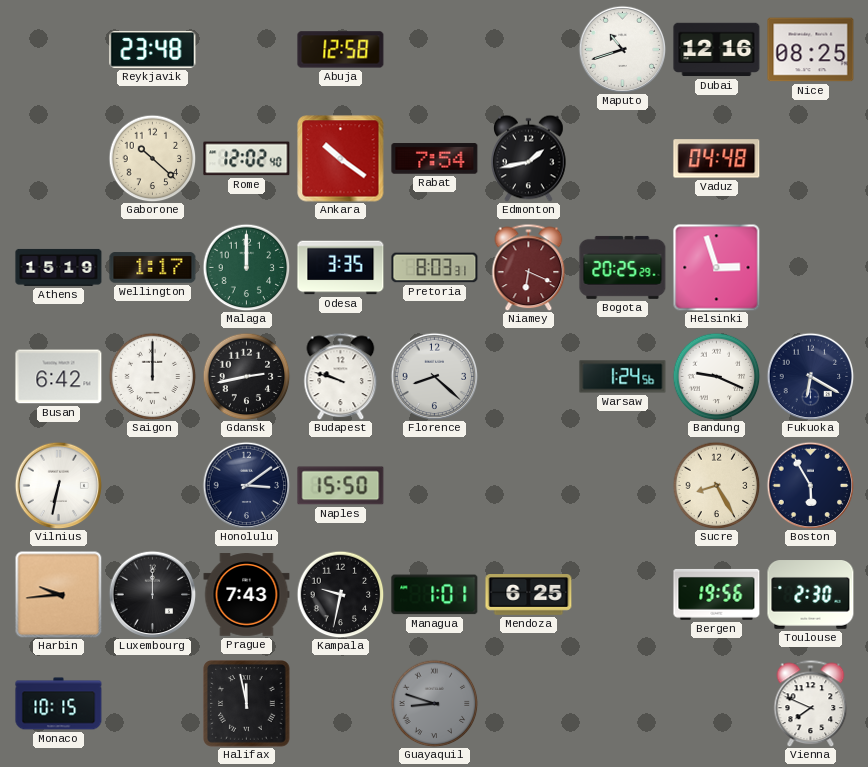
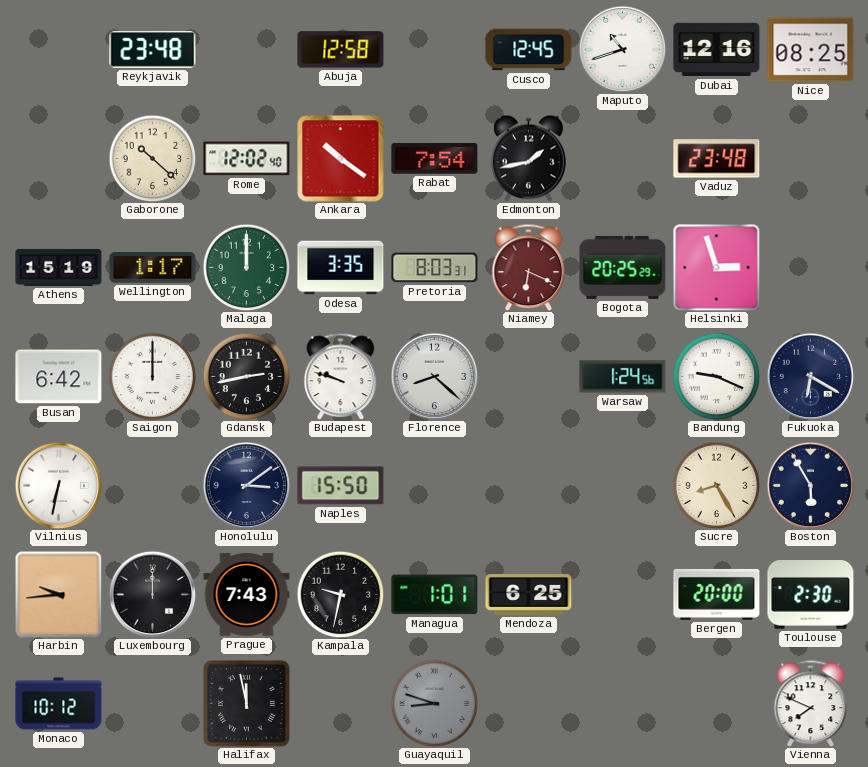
Cusco: none -> 12:45
Vaduz: 04:48 -> 23:48
Bergen: 19:56 -> 20:00
Monaco: 10:15 -> 10:12
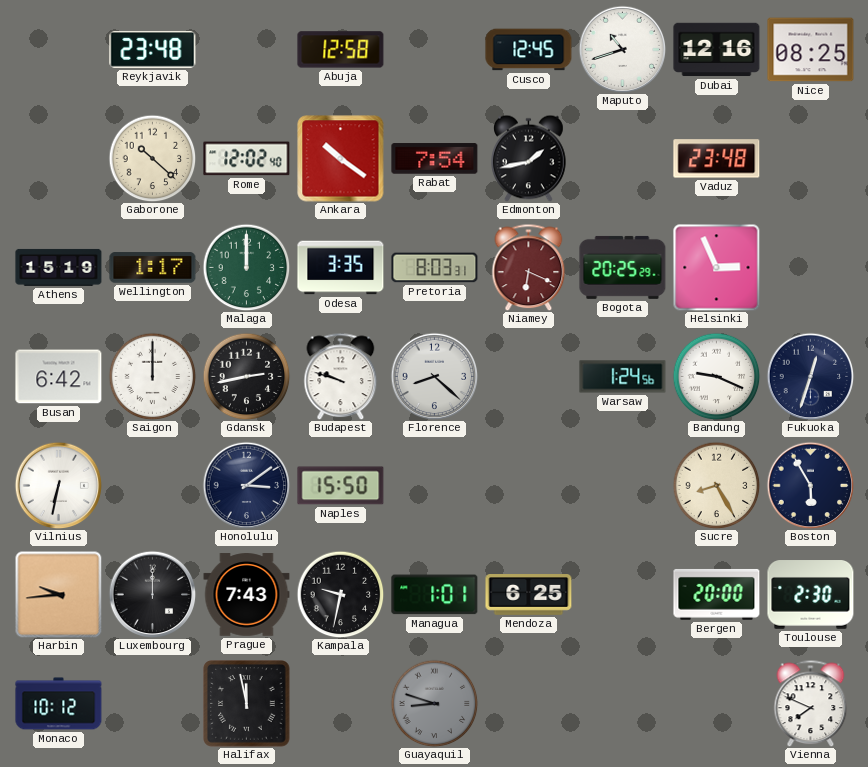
Helsinki: 2:57 -> 2:56
Fukuoka: 6:20 -> 12:33
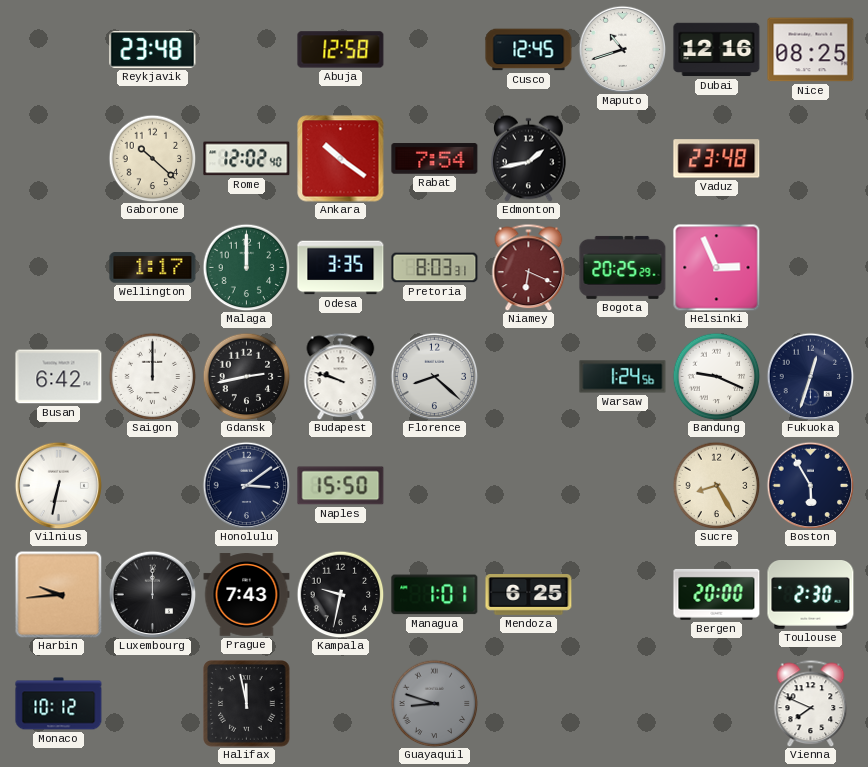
Athens: 15:19 -> none
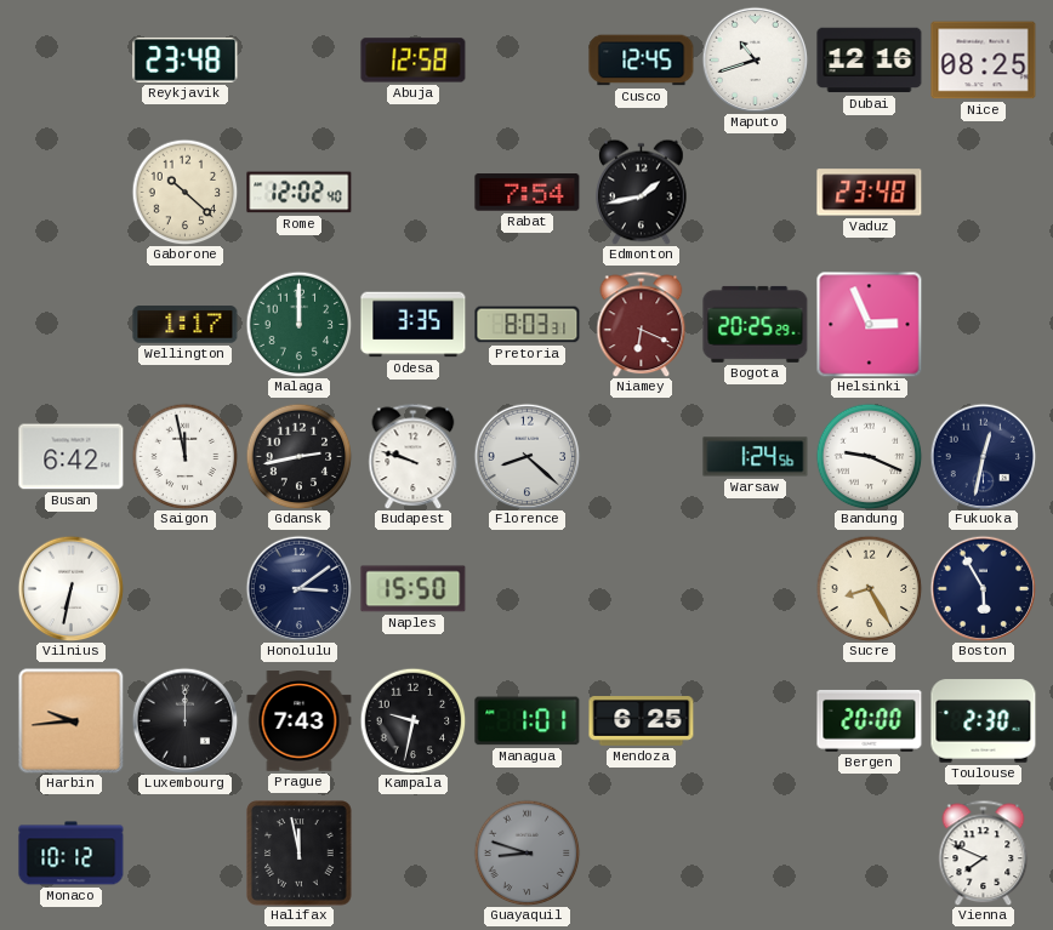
Ankara: 10:21 -> none
Saigon: 12:00 -> 11:58
Fukuoka: 12:33 -> 12:32
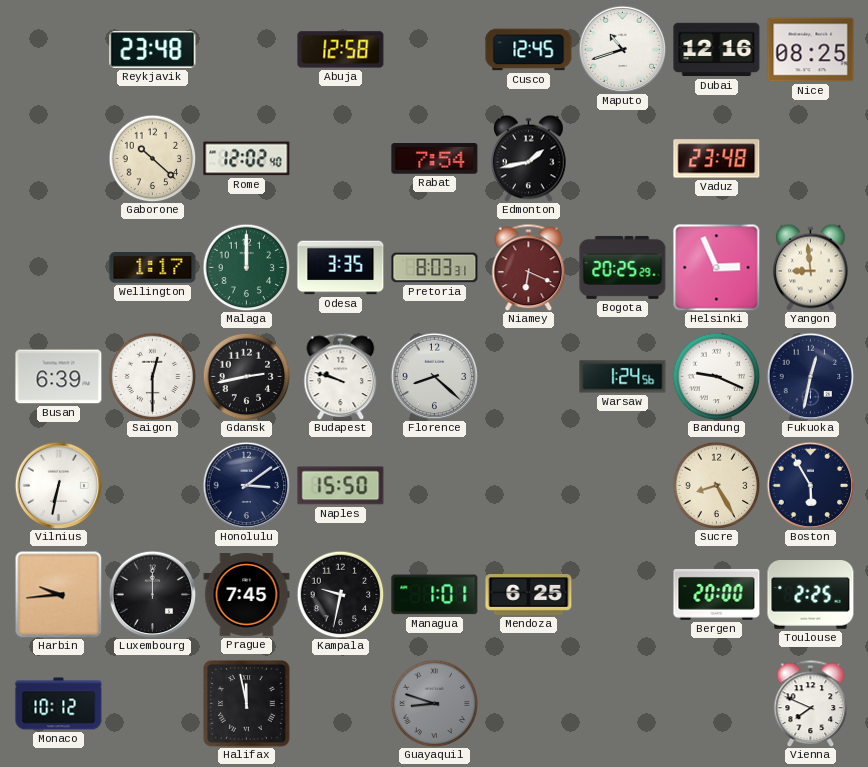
Yangon: none -> 8:59
Busan: 6:42 -> 6:39
Saigon: 11:58 -> 12:30
Prague: 7:43 -> 7:45
Toulouse: 2:30 -> 2:25
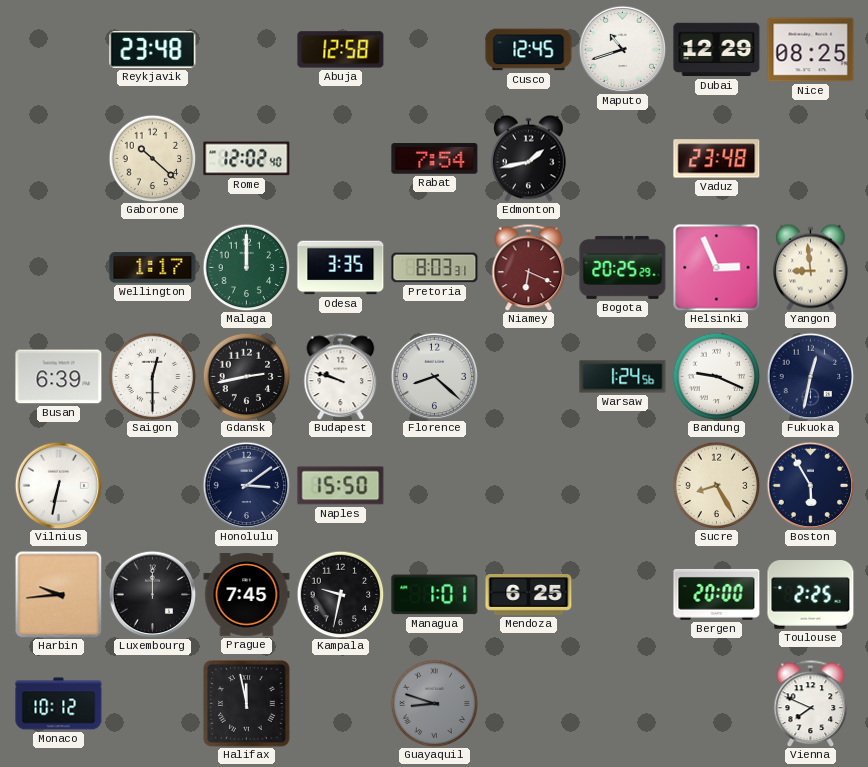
Dubai: 12:16 -> 12:29
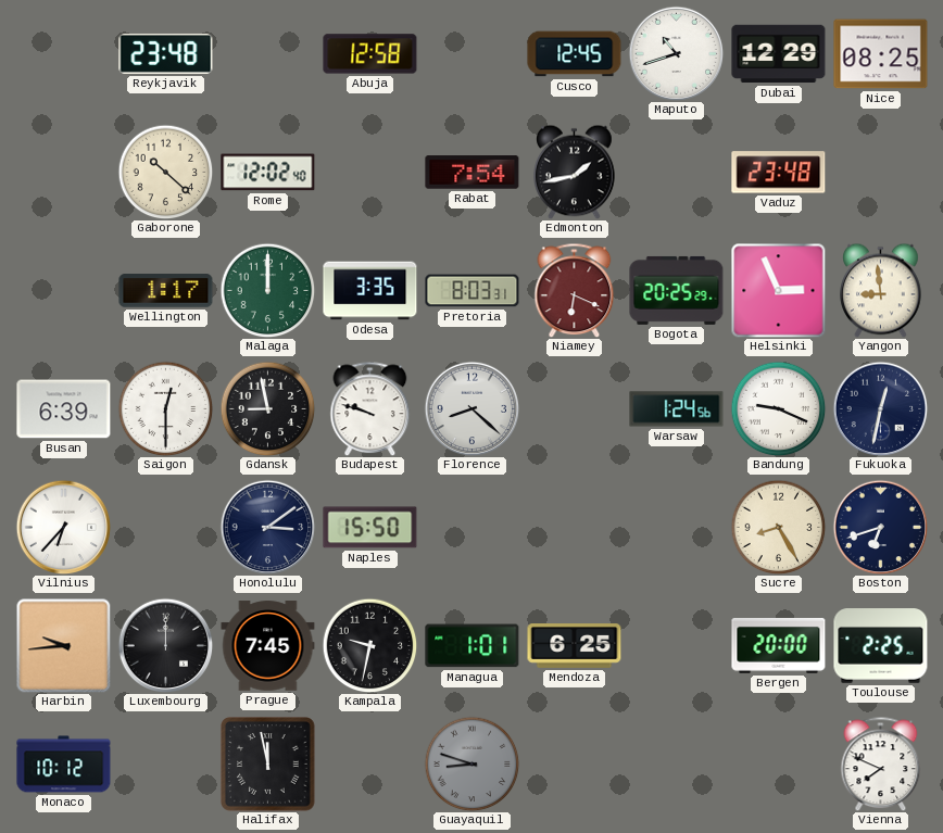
Gdansk: 2:43 -> 8:58
Vilnius: 6:32 -> 6:37
Boston: 5:55 -> 6:42
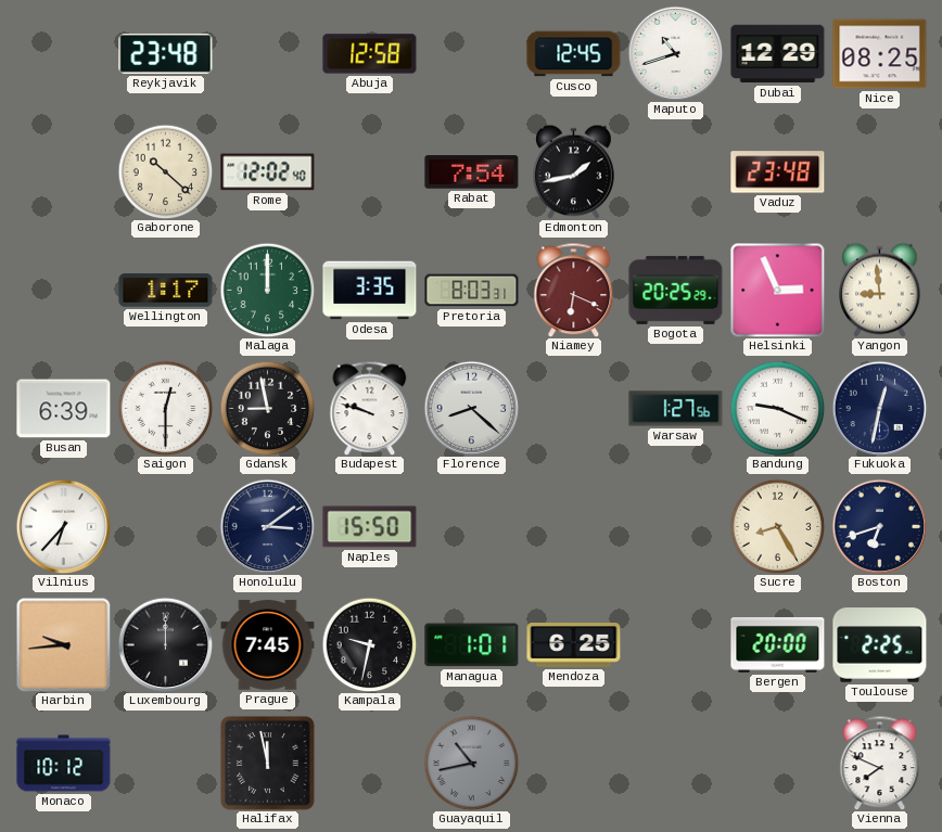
Warsaw: 1:24 -> 1:27
Guayaquil: 8:48 -> 10:43
